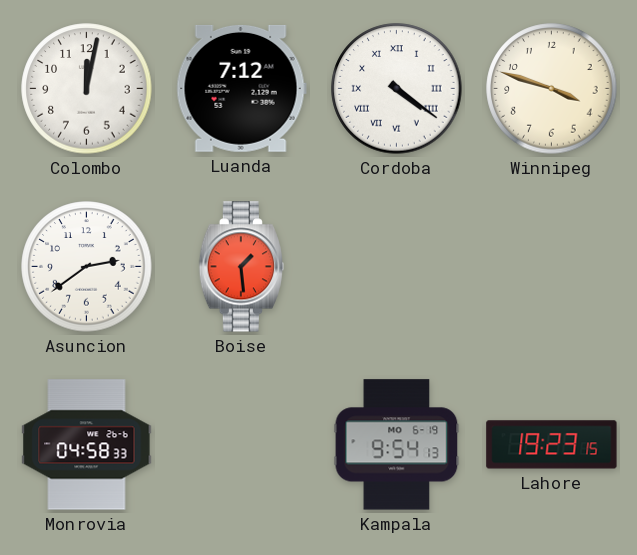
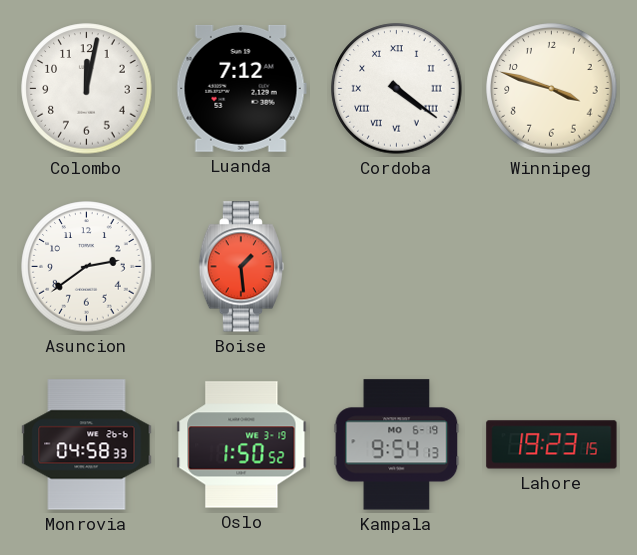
Oslo: none -> 1:50
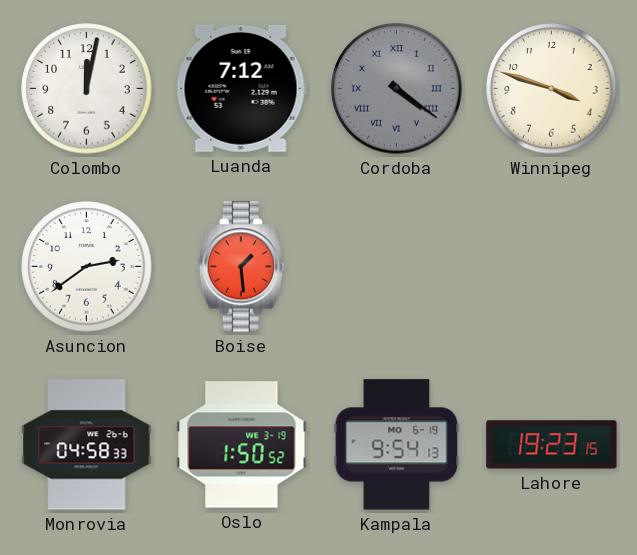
Cordoba dial: white -> grey
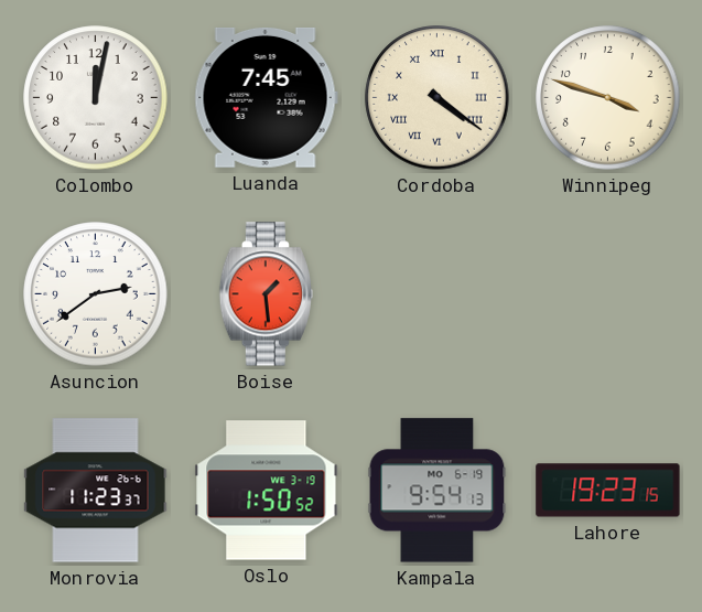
Luanda: 7:12 -> 7:45
Cordoba dial: grey -> cream
Monrovia: 04:58 -> 11:23
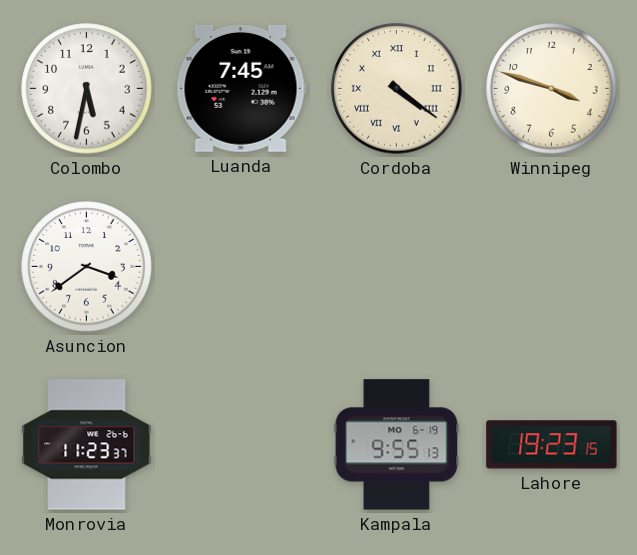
Colombo: 12:02 -> 5:32
Asuncion: 2:39 -> 3:39
Boise: 1:29 -> none
Oslo: 1:50 -> none
Kampala: 9:54 -> 9:55
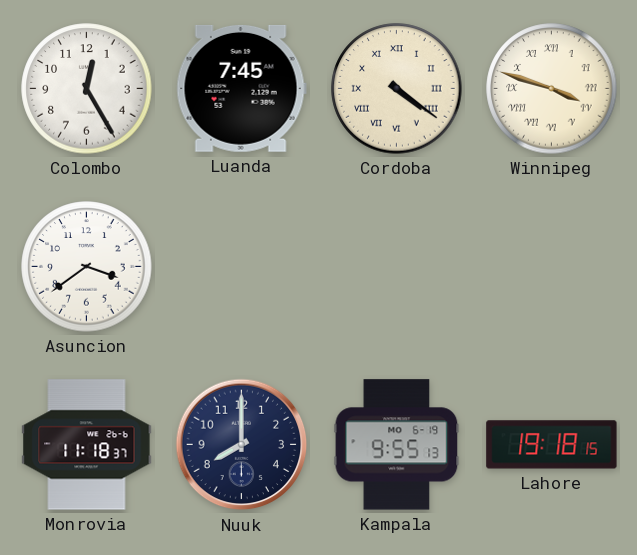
Colombo: 5:32 -> 12:25
Winnipeg numerals: Arabic -> Roman
Monrovia: 11:23 -> 11:18
Nuuk: none -> 8:00
Lahore: 19:23 -> 19:18
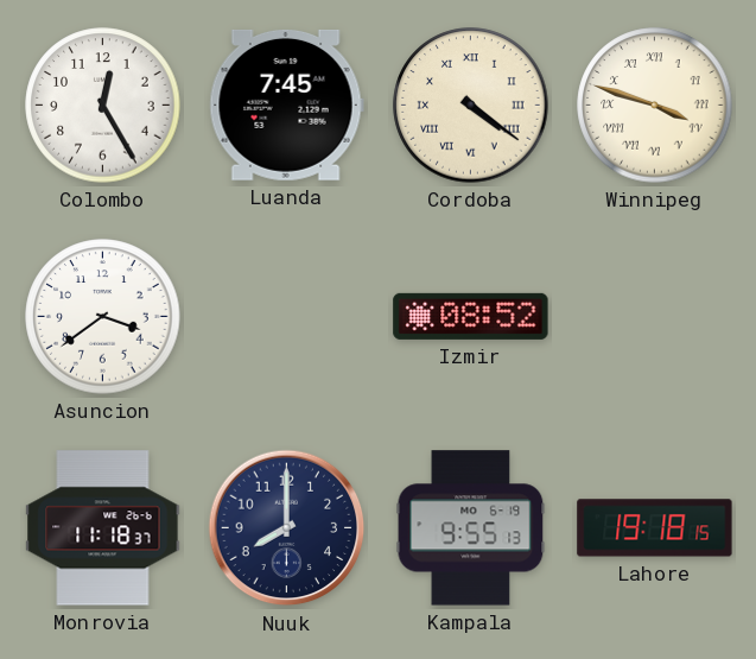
Izmir: none -> 08:52
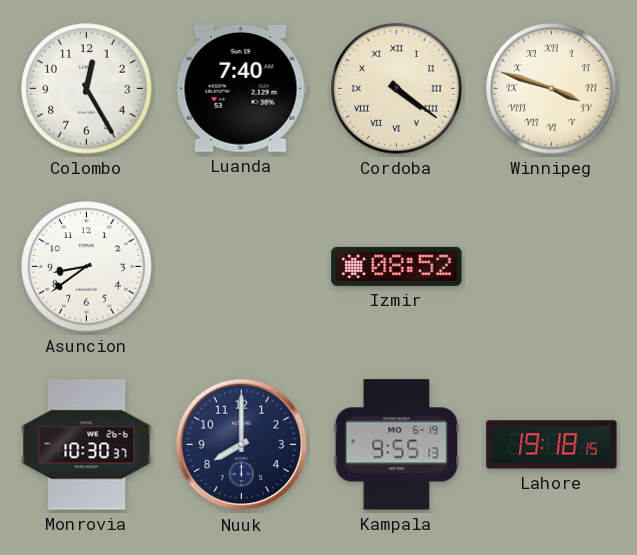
Luanda: 7:45 -> 7:40
Asuncion: 3:39 -> 8:39
Monrovia: 11:18 -> 10:30
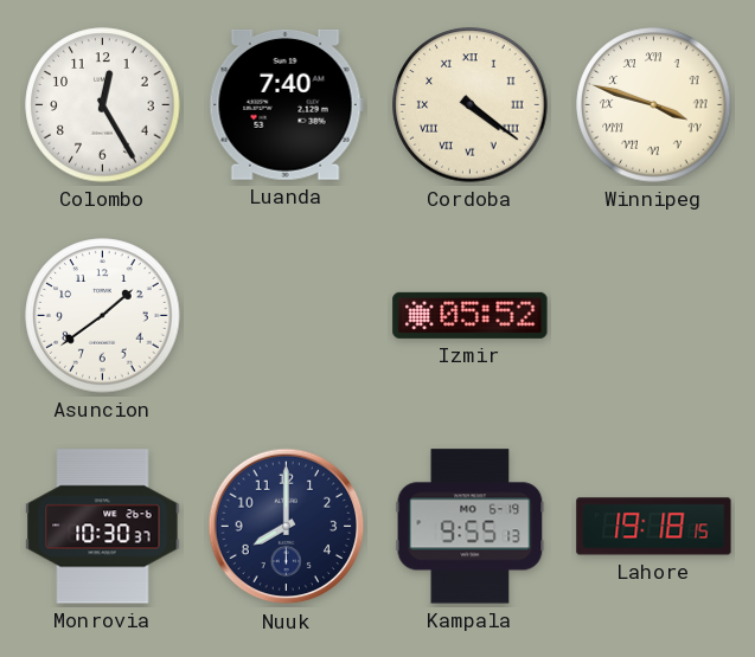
Asuncion: 8:39 -> 1:39
Izmir: 08:52 -> 05:52
